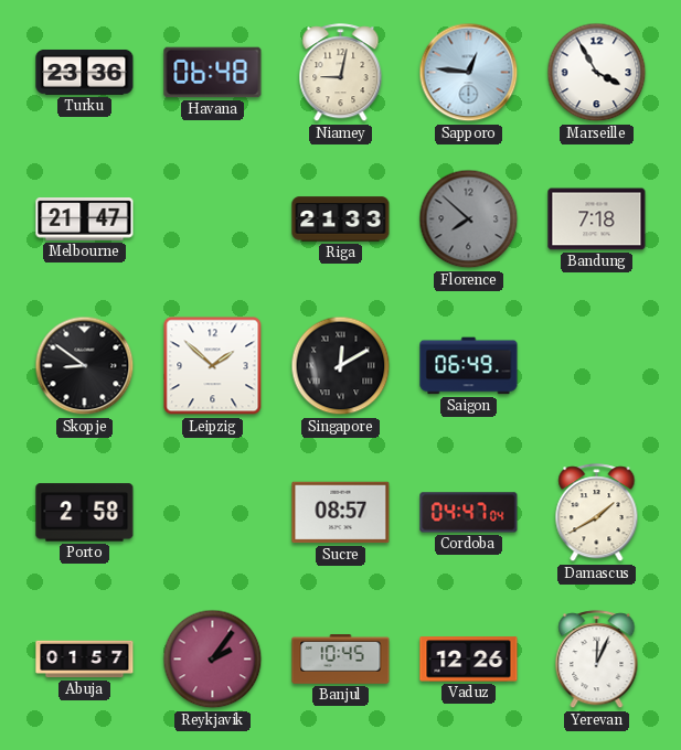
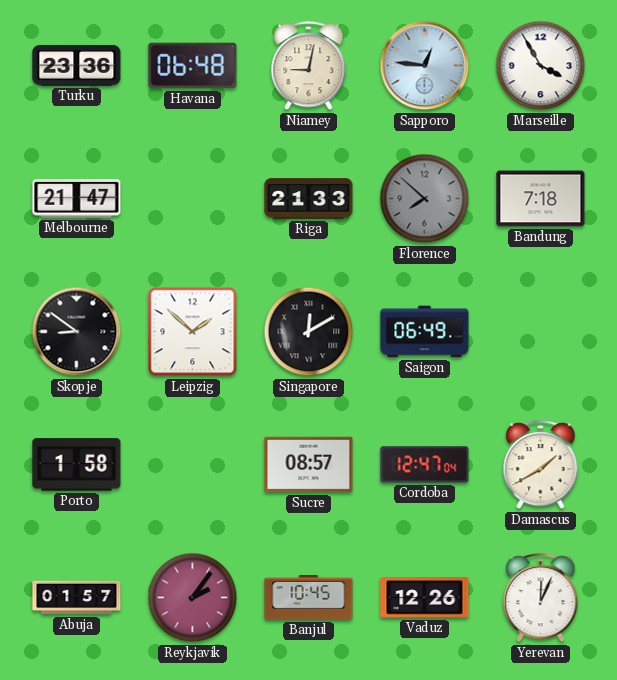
Porto: 2:58 -> 1:58
Cordoba: 04:47 -> 12:47
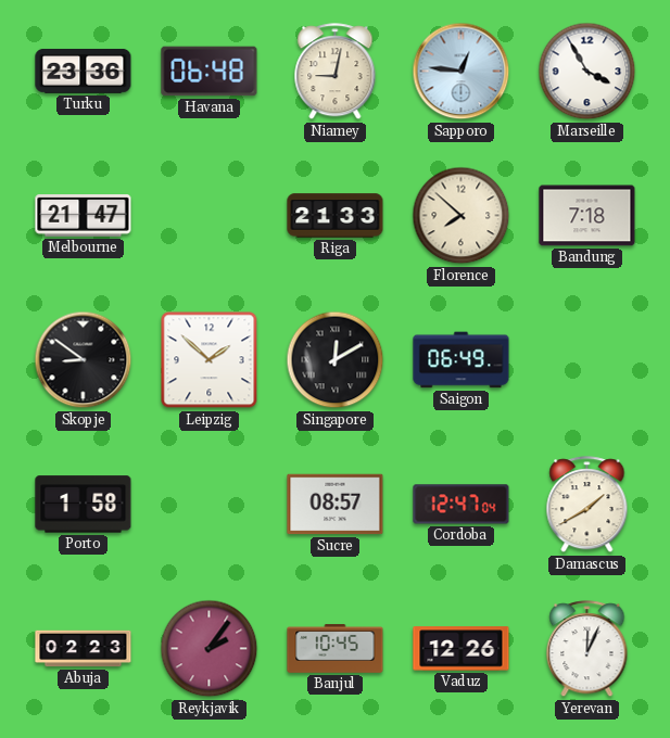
Florence dial: grey -> cream
Abuja: 01:57 -> 02:23
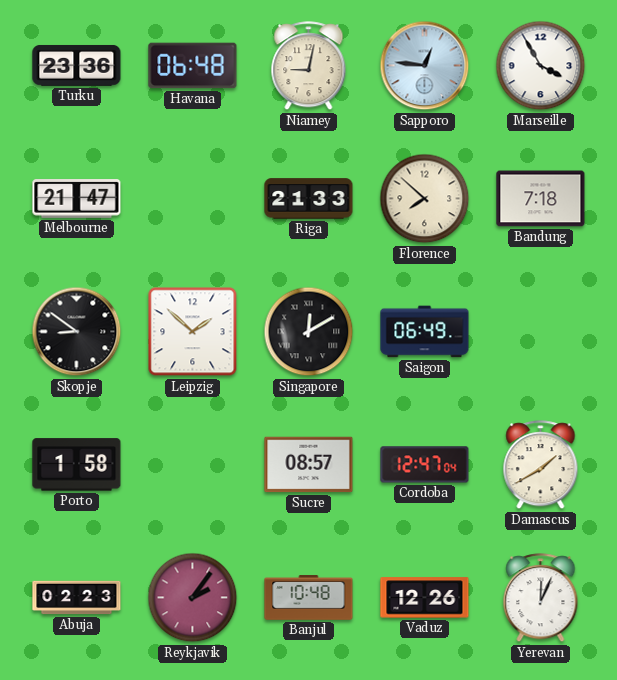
Banjul: 10:45 -> 10:48
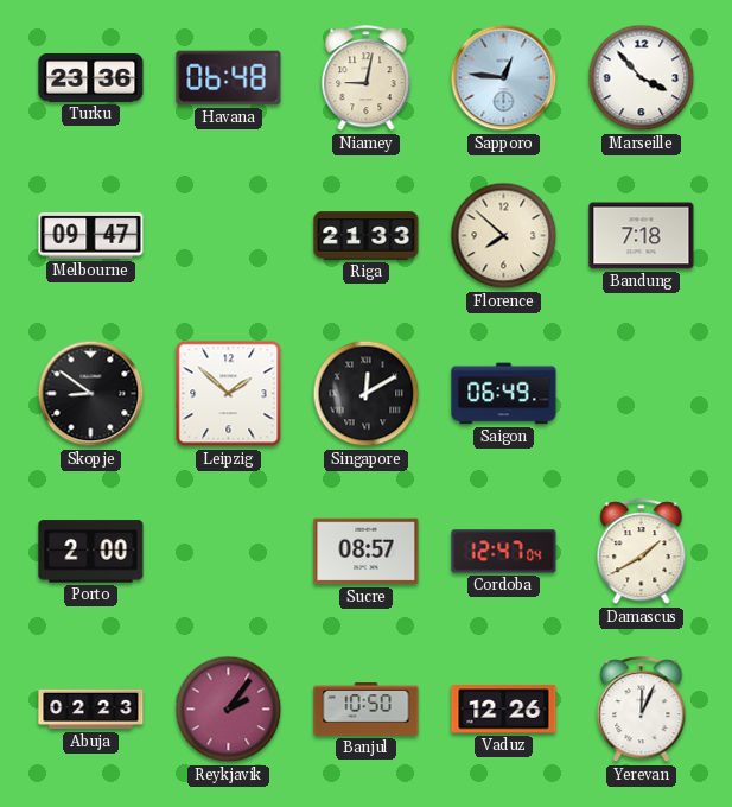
Marseille: 3:55 -> 3:53
Melbourne: 21:47 -> 09:47
Porto: 1:58 -> 2:00
Banjul: 10:48 -> 10:50
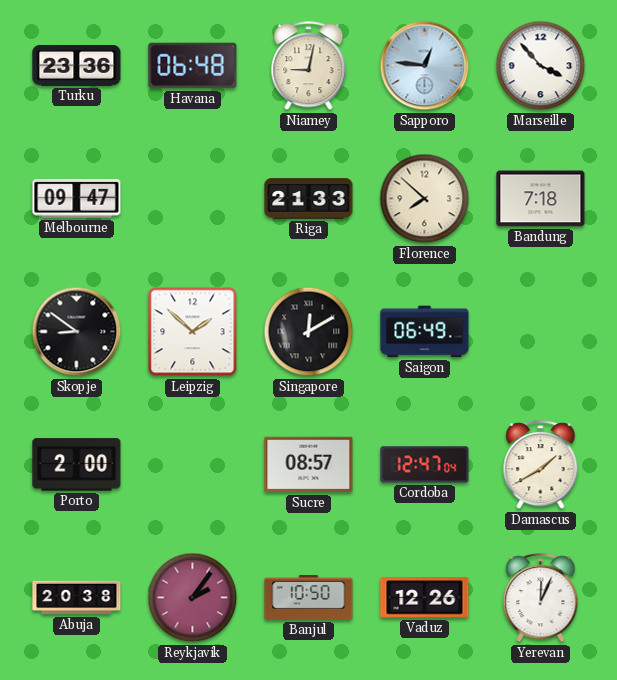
Abuja: 02:23 -> 20:38
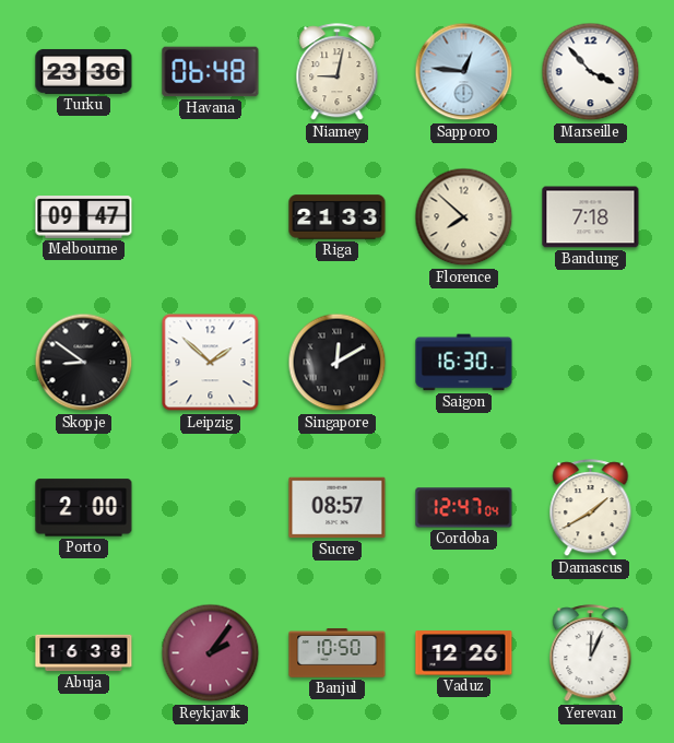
Saigon: 06:49 -> 16:30
Abuja: 20:38 -> 16:38
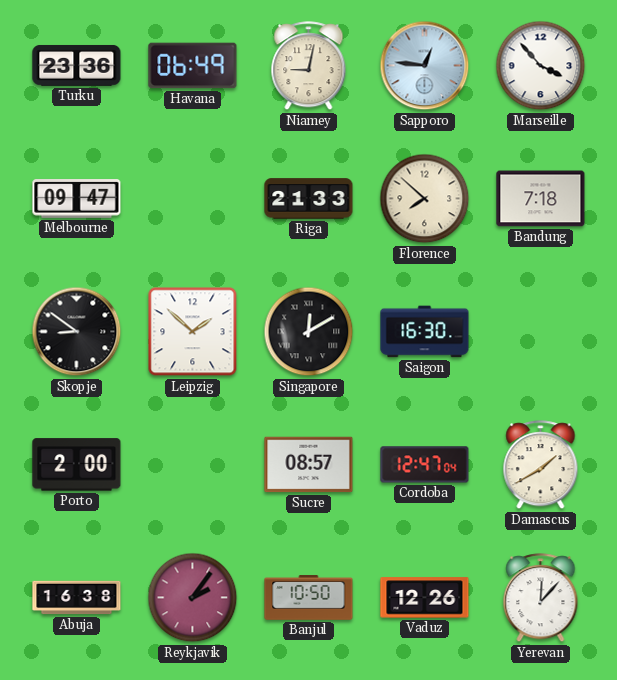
Havana: 06:48 -> 06:49
Yerevan: 12:04 -> 12:07
